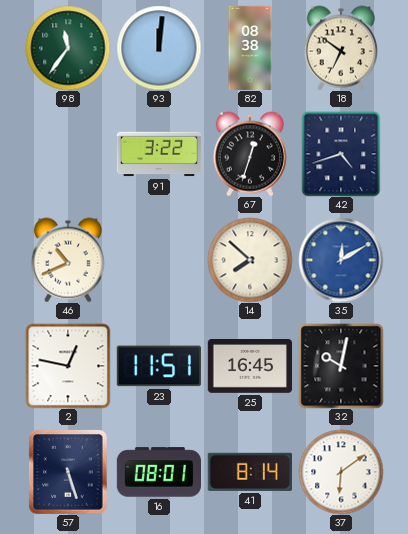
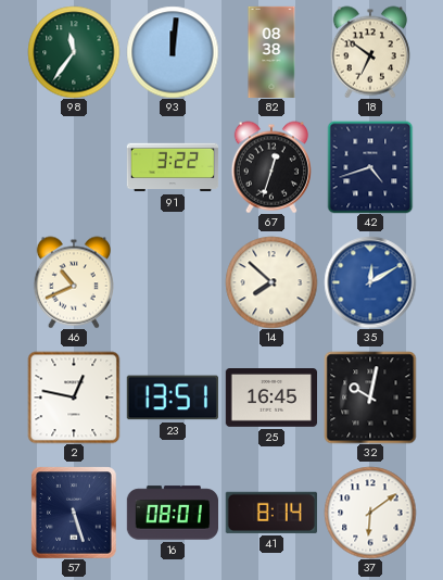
23: 11:51 -> 13:51
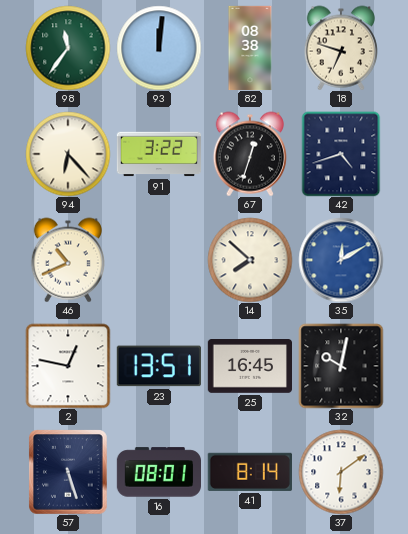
18: 6:51 -> 6:48
94: none -> 6:23
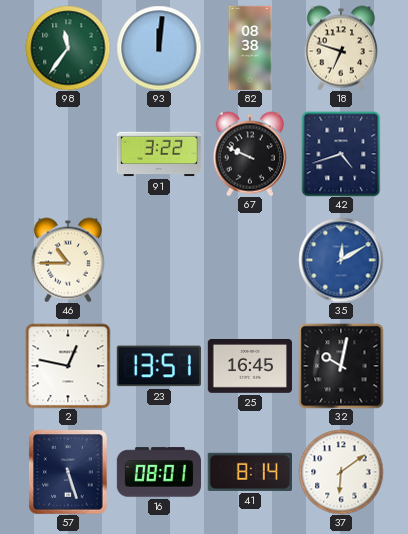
94: 6:23 -> none
67: 12:33 -> 9:49
46: 10:41 -> 10:45
14: 7:52 -> none
